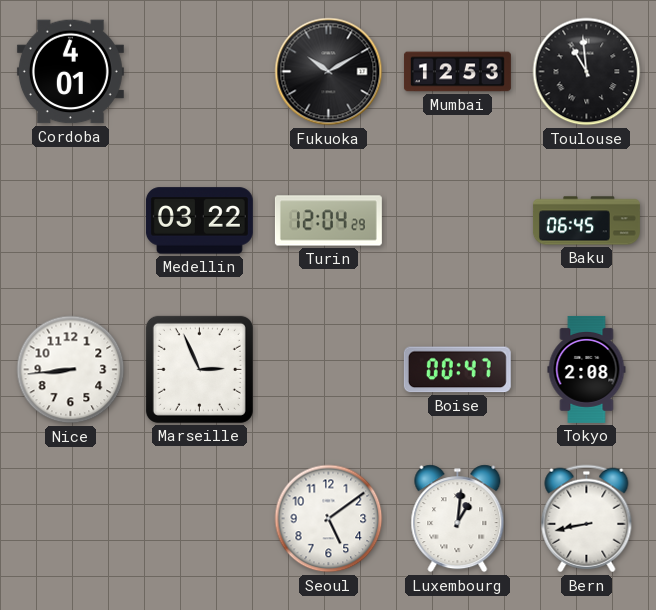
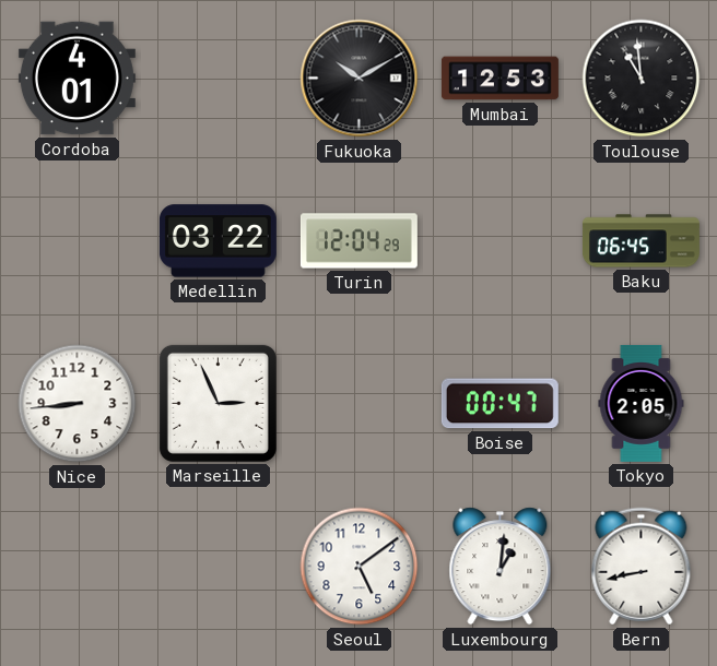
Tokyo: 2:08 -> 2:05
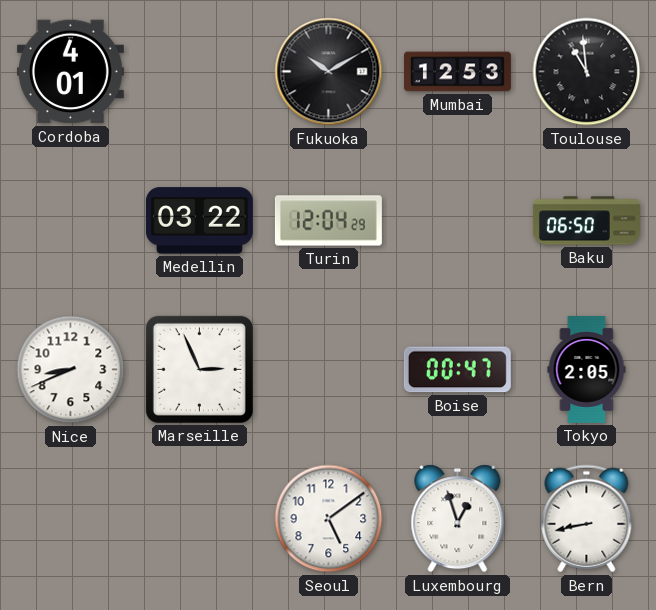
Baku: 06:45 -> 06:50
Nice: 8:44 -> 8:41
Luxembourg: 1:01 -> 12:57
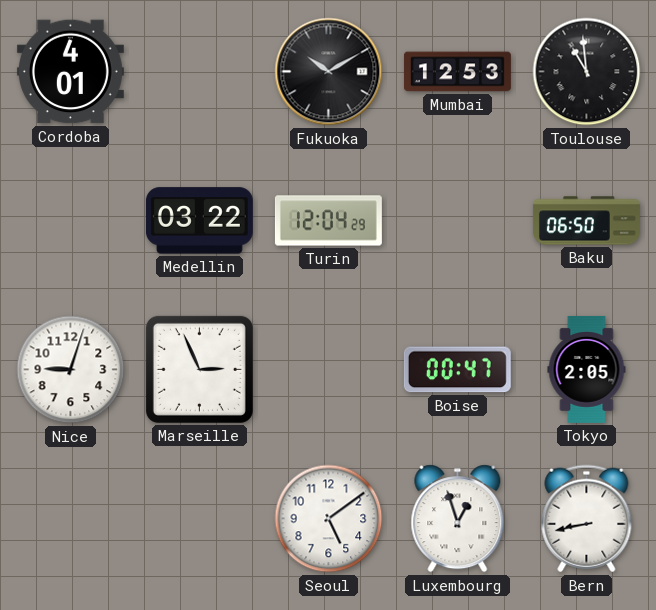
Nice: 8:41 -> 9:03
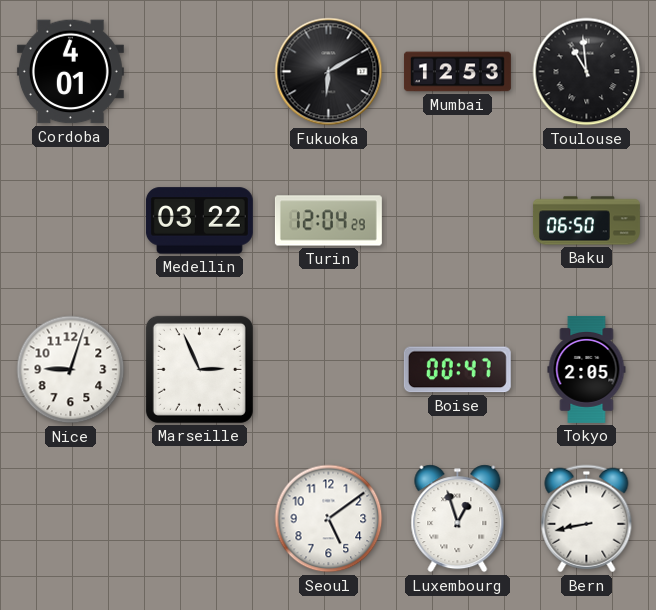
Fukuoka: 10:10 -> 6:10
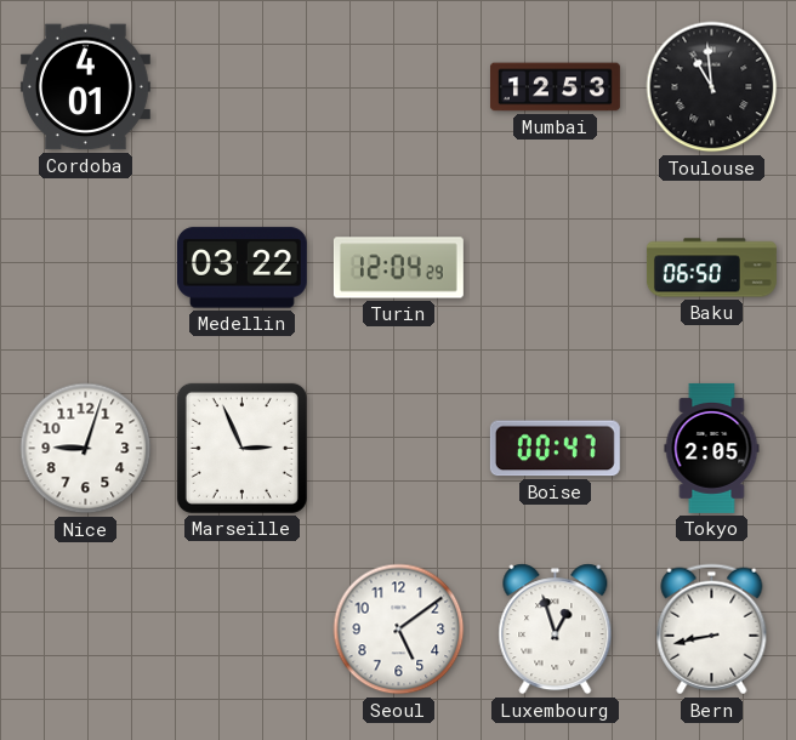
Fukuoka: 6:10 -> none
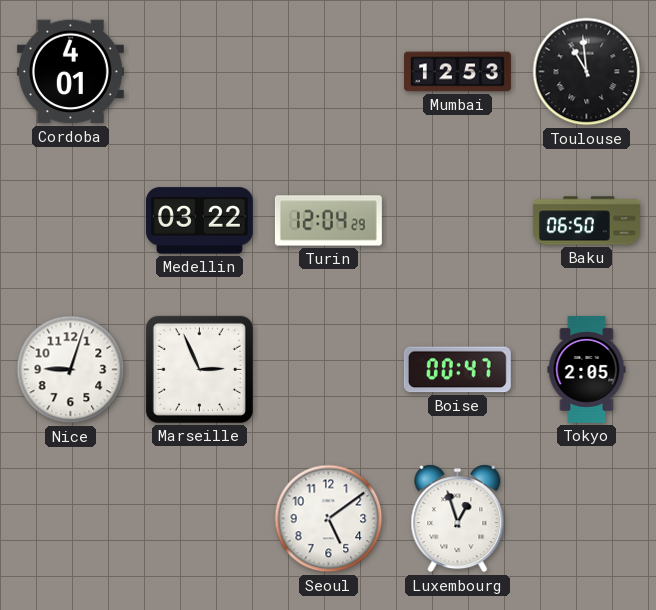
Bern: 8:43 -> none
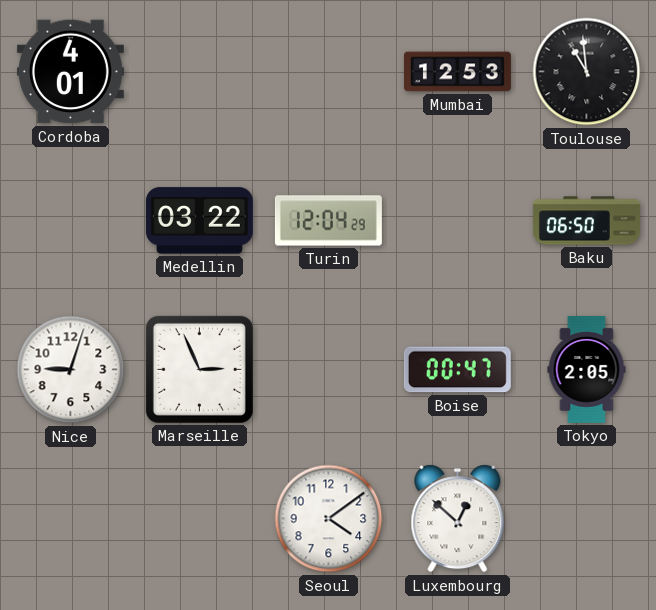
Seoul: 5:09 -> 4:09
Luxembourg: 12:57 -> 12:52
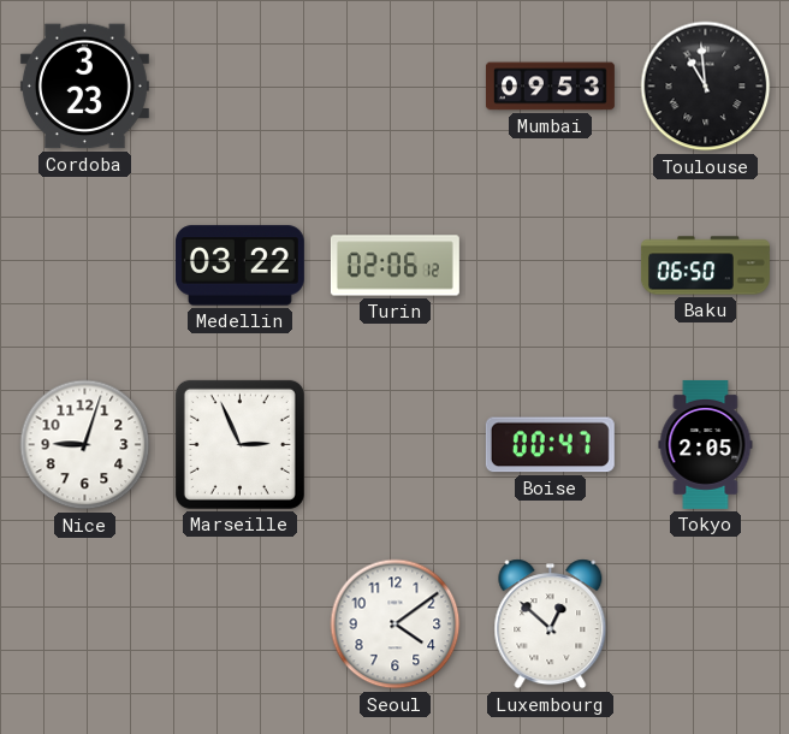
Cordoba: 4:01 -> 3:23
Mumbai: 12:53 -> 09:53
Turin: 12:04 -> 02:06
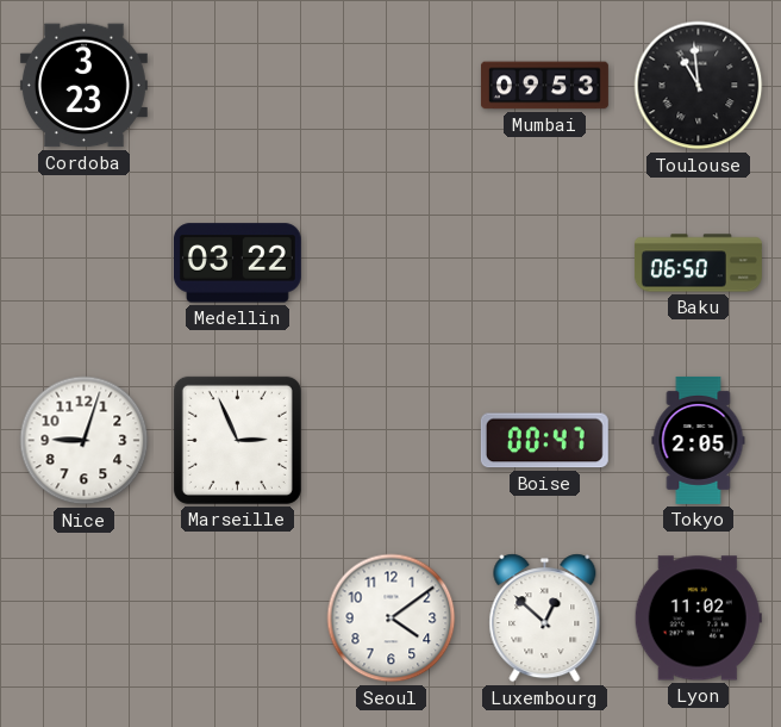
Turin: 02:06 -> none
Lyon: none -> 11:02
